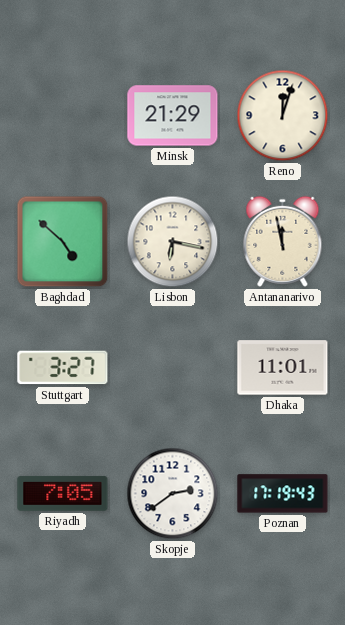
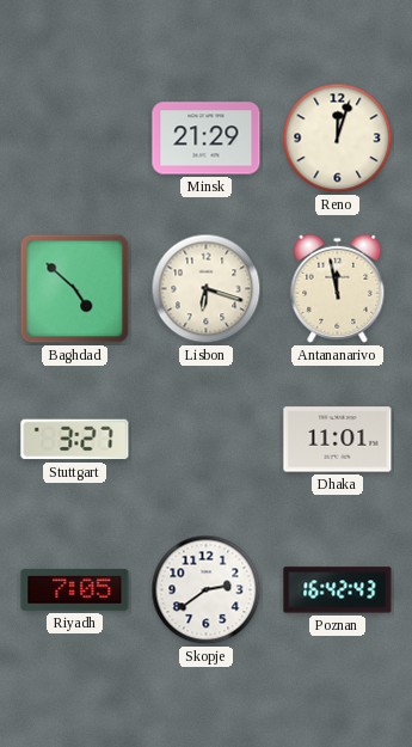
Lisbon: 6:17 -> 6:18
Poznan: 17:19 -> 16:42
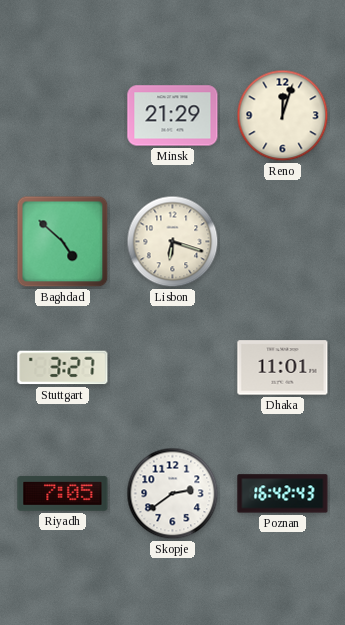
Antananarivo: 11:58 -> none
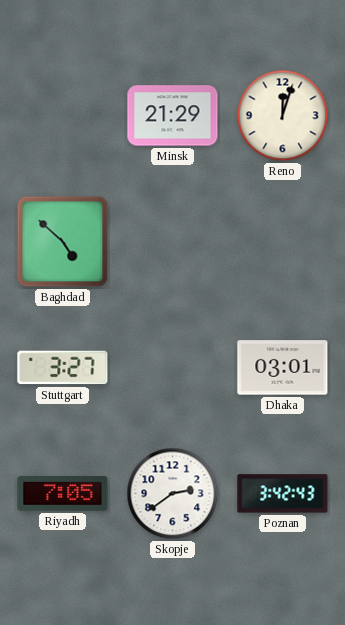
Lisbon: 6:18 -> none
Dhaka: 11:01 -> 03:01
Poznan: 16:42 -> 3:42
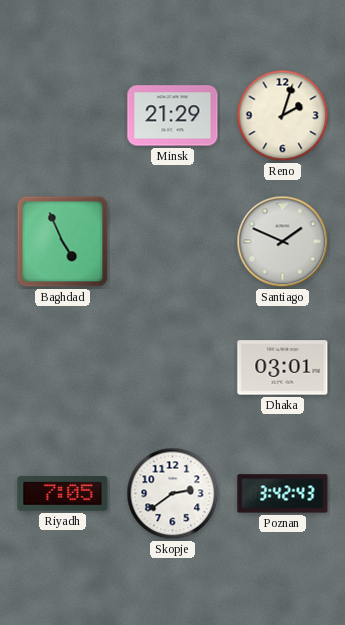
Reno: 12:03 -> 2:03
Baghdad: 4:52 -> 4:56
Santiago: none -> 1:49
Stuttgart: 3:27 -> none
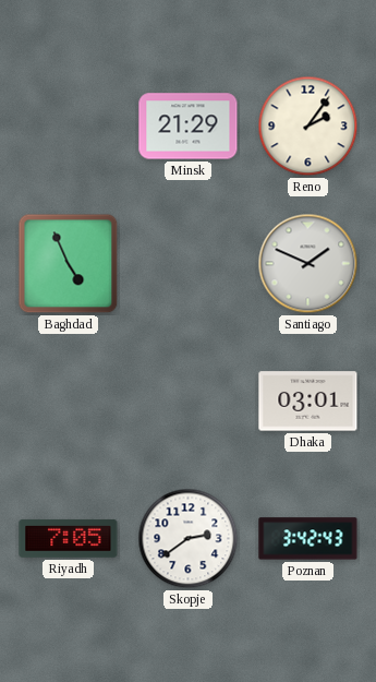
Reno: 2:03 -> 2:06
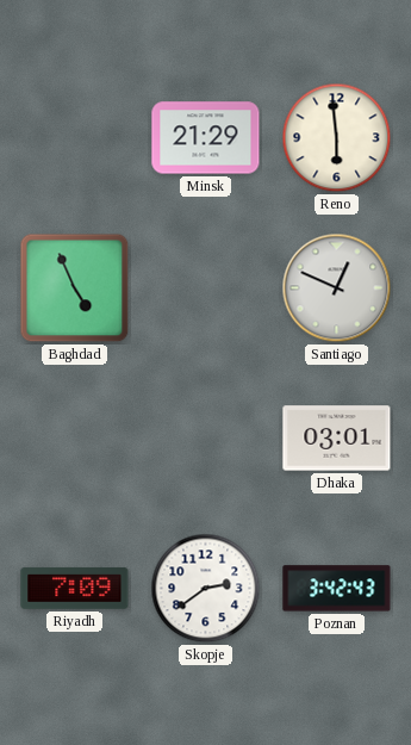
Reno: 2:06 -> 5:59
Santiago: 1:49 -> 12:49
Riyadh: 7:05 -> 7:09
